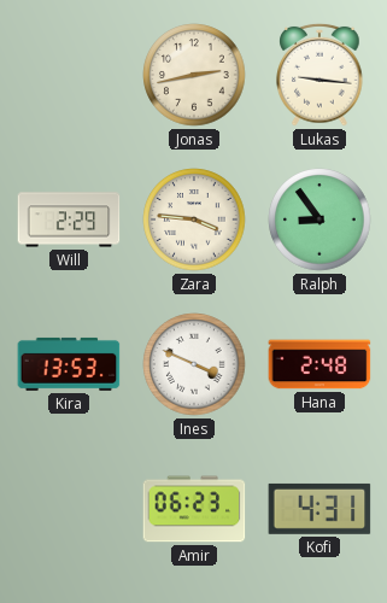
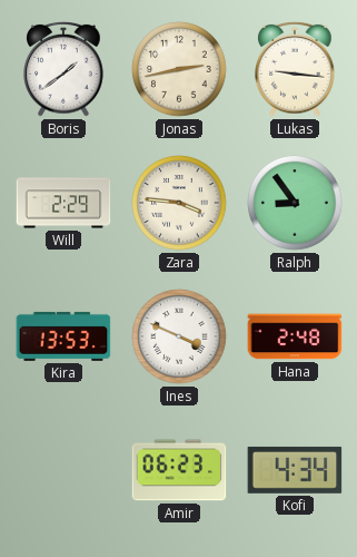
Boris: none -> 1:39
Kofi: 4:31 -> 4:34
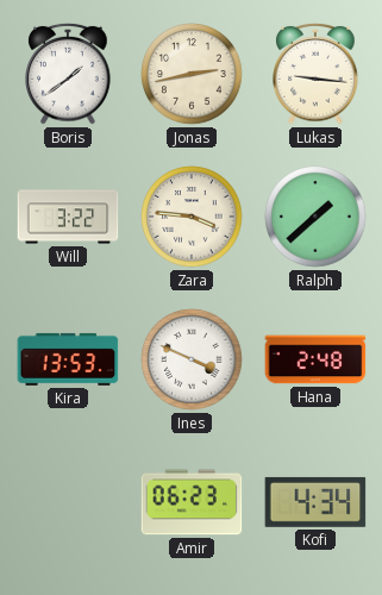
Will: 2:29 -> 3:22
Ralph: 8:54 -> 1:38
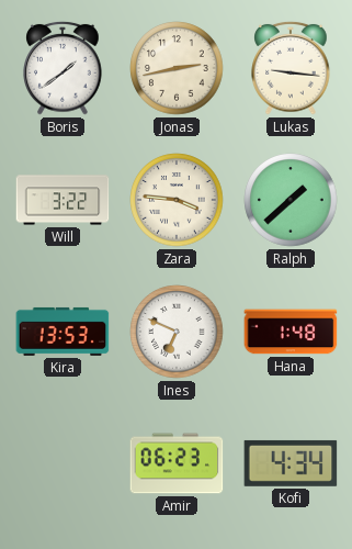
Ines: 3:49 -> 6:49
Hana: 2:48 -> 1:48
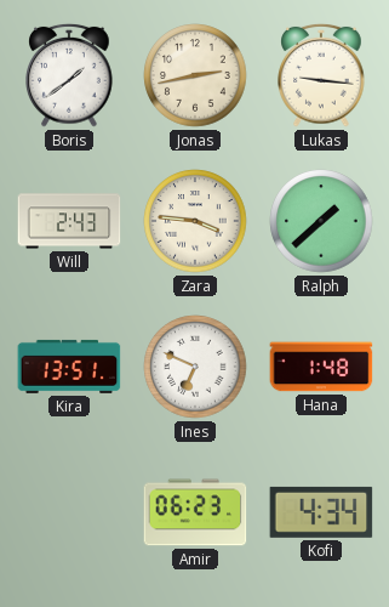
Will: 3:22 -> 2:43
Kira: 13:53 -> 13:51
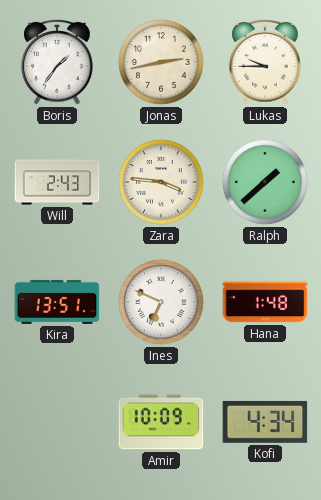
Boris: 1:39 -> 1:36
Lukas: 9:16 -> 9:45
Amir: 06:23 -> 10:09
